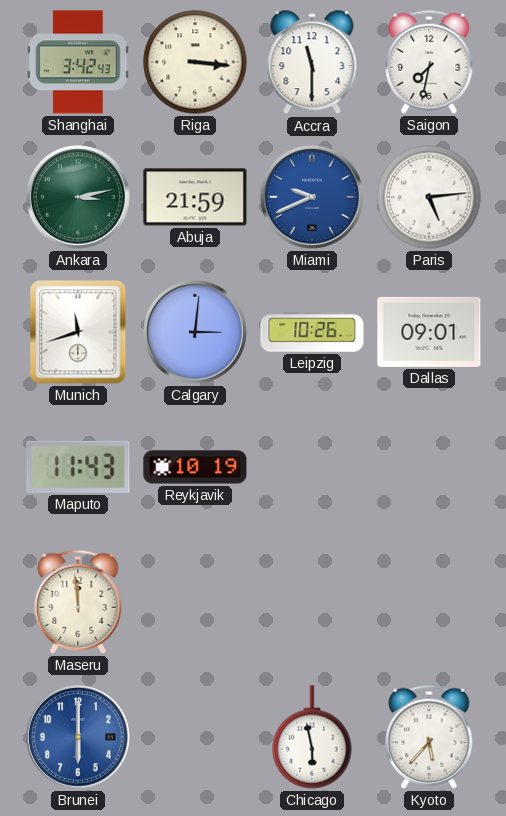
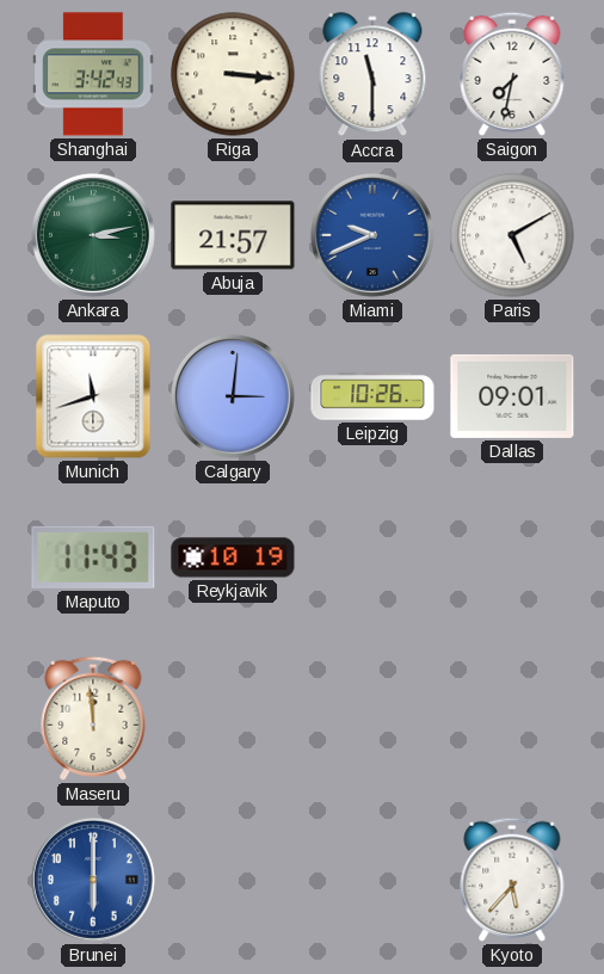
Abuja: 21:59 -> 21:57
Paris: 5:14 -> 5:10
Chicago: 5:58 -> none
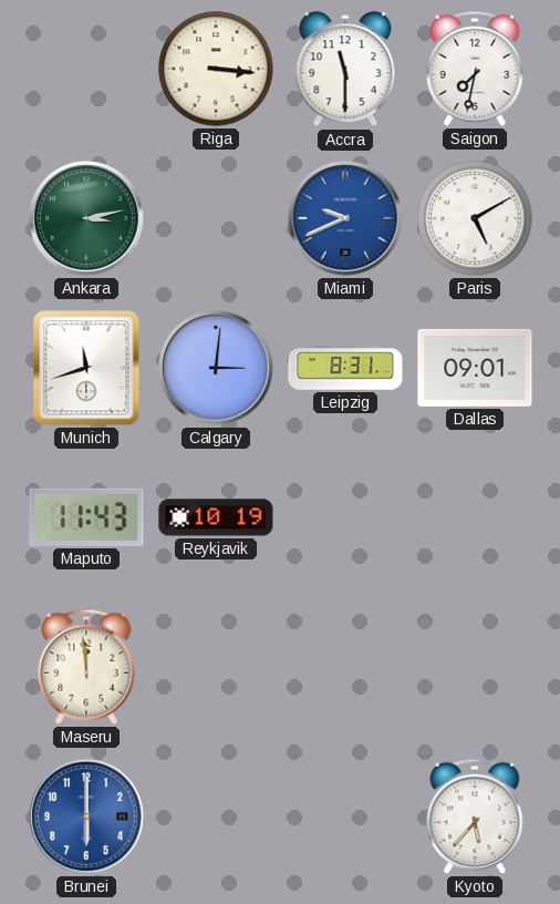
Shanghai: 3:42 -> none
Abuja: 21:57 -> none
Leipzig: 10:26 -> 8:31
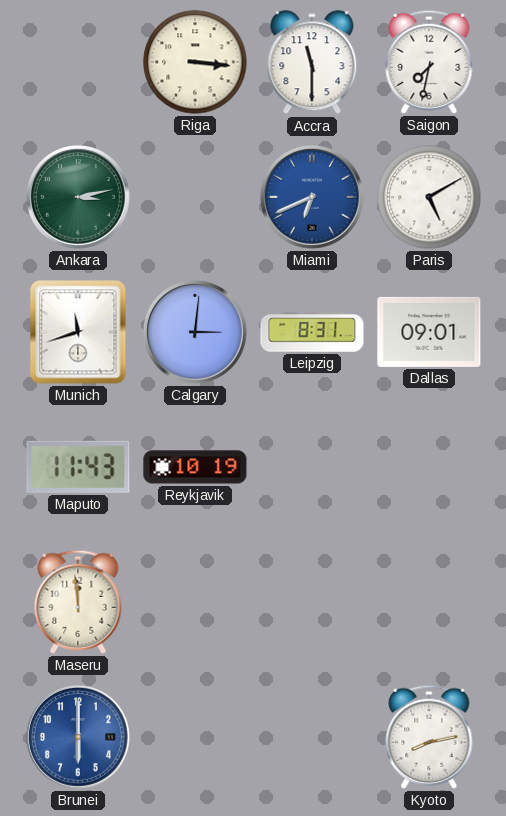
Miami: 9:41 -> 6:41
Kyoto: 5:37 -> 8:13
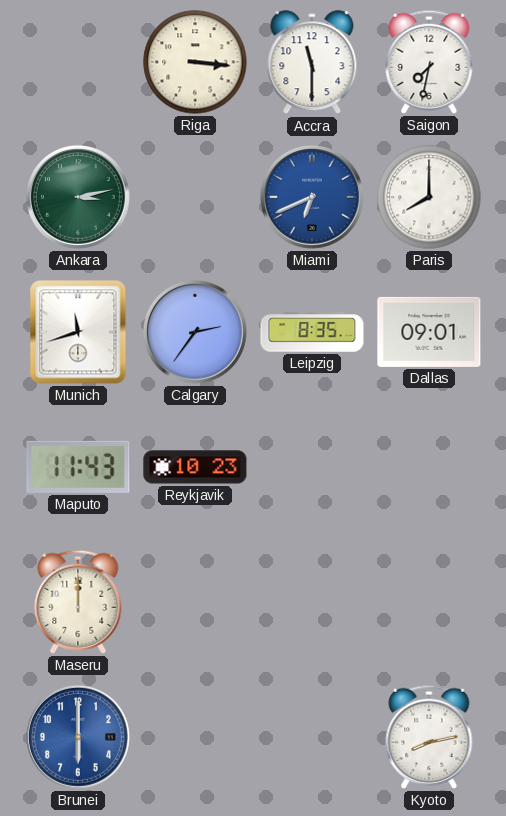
Paris: 5:10 -> 8:00
Calgary: 3:01 -> 2:36
Leipzig: 8:31 -> 8:35
Reykjavik: 10:19 -> 10:23
Maseru: 11:59 -> 12:00
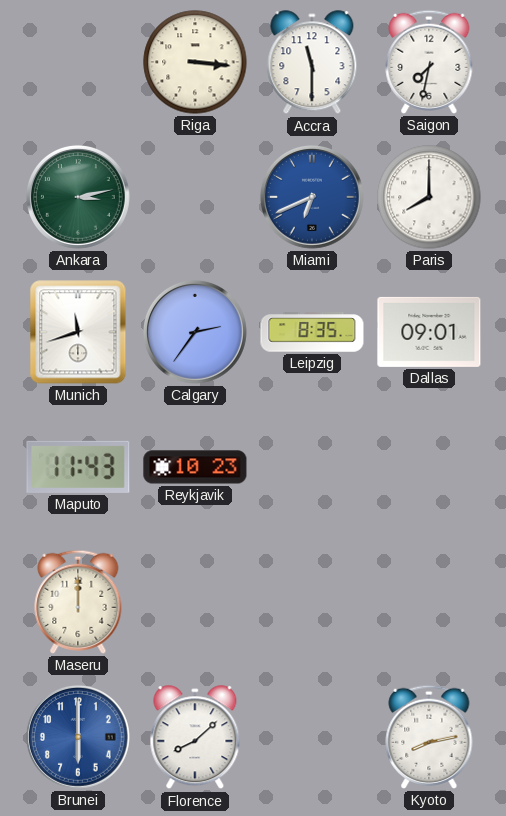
Florence: none -> 8:08
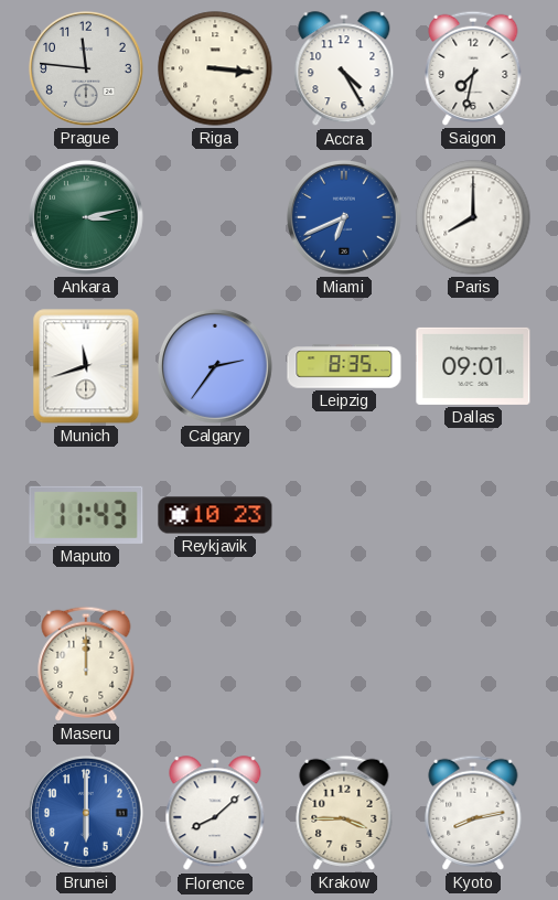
Prague: none -> 11:46
Accra: 11:30 -> 4:25
Krakow: none -> 3:45
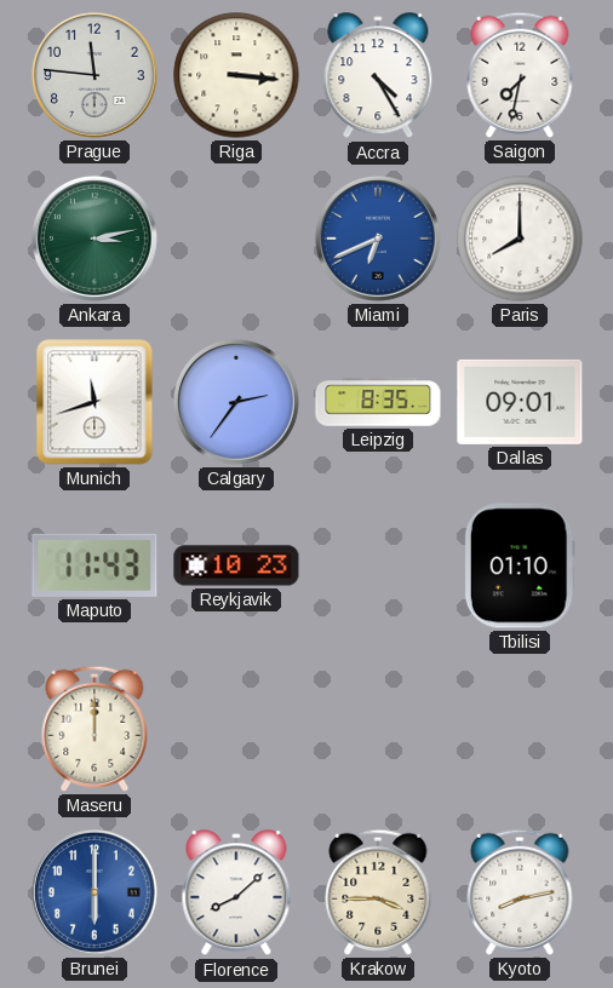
Tbilisi: none -> 01:10
